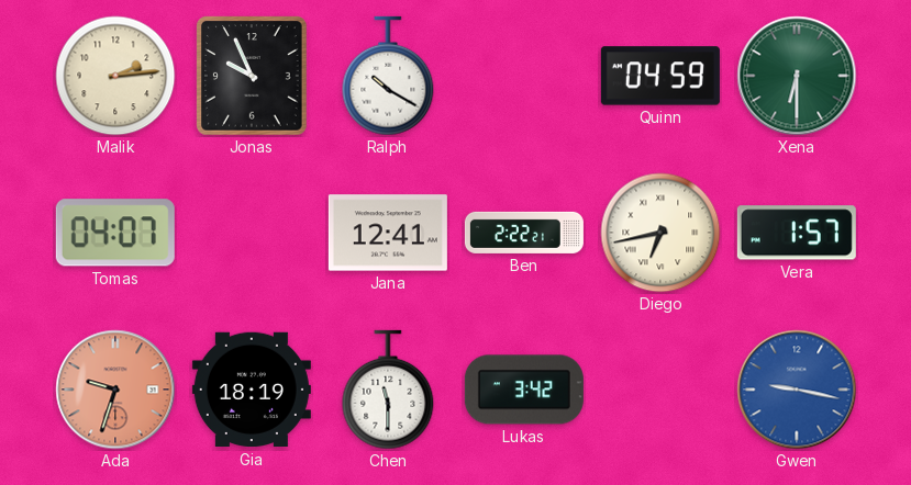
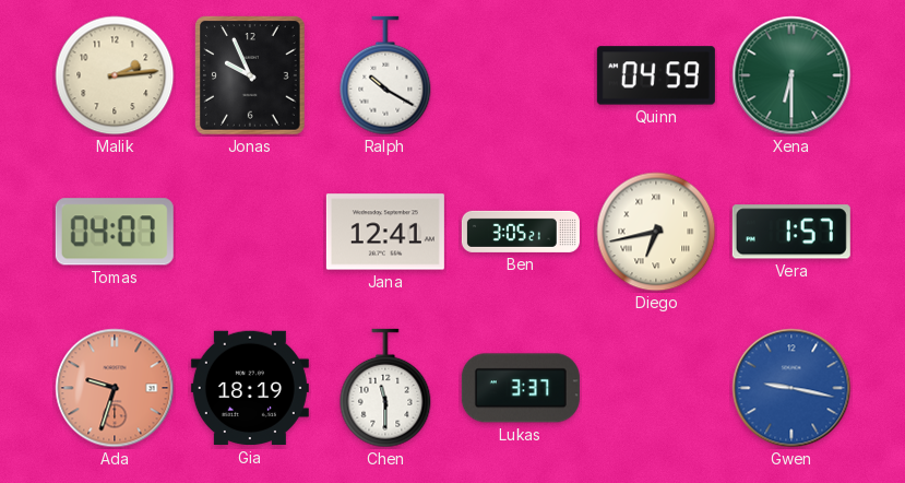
Ben: 2:22 -> 3:05
Lukas: 3:42 -> 3:37
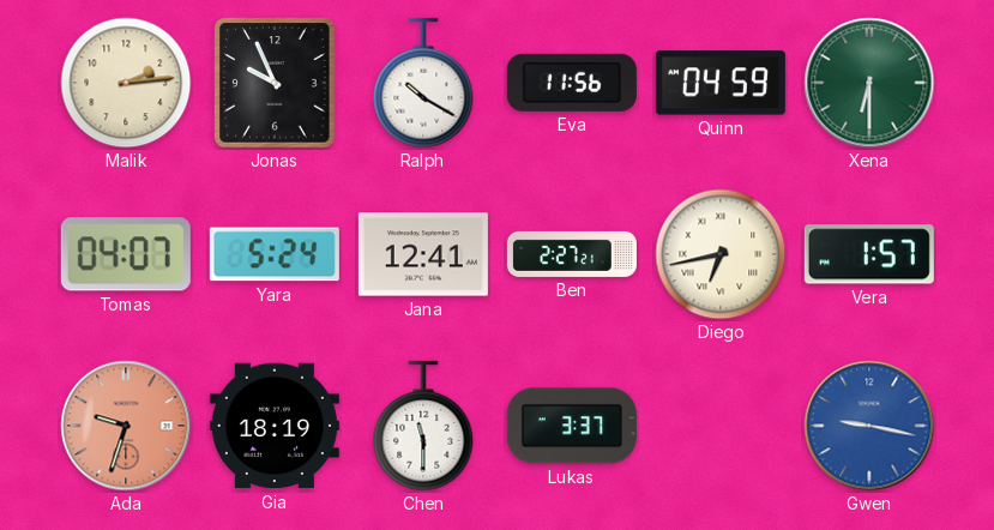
Eva: none -> 11:56
Yara: none -> 5:24
Ben: 3:05 -> 2:27
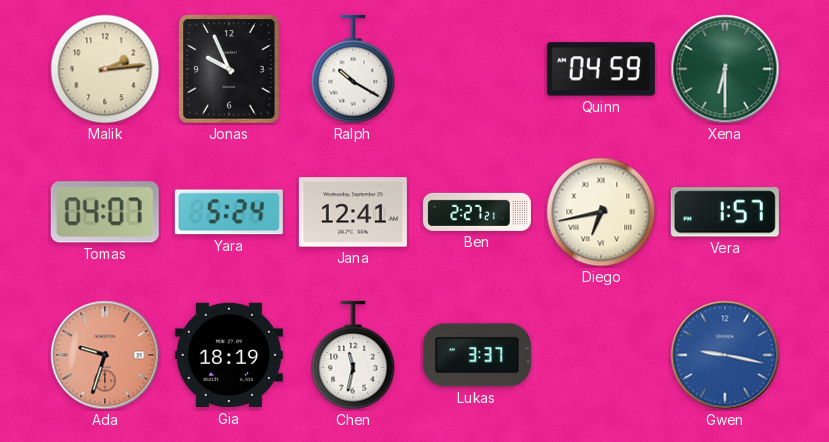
Eva: 11:56 -> none
Chen: 11:30 -> 11:32
